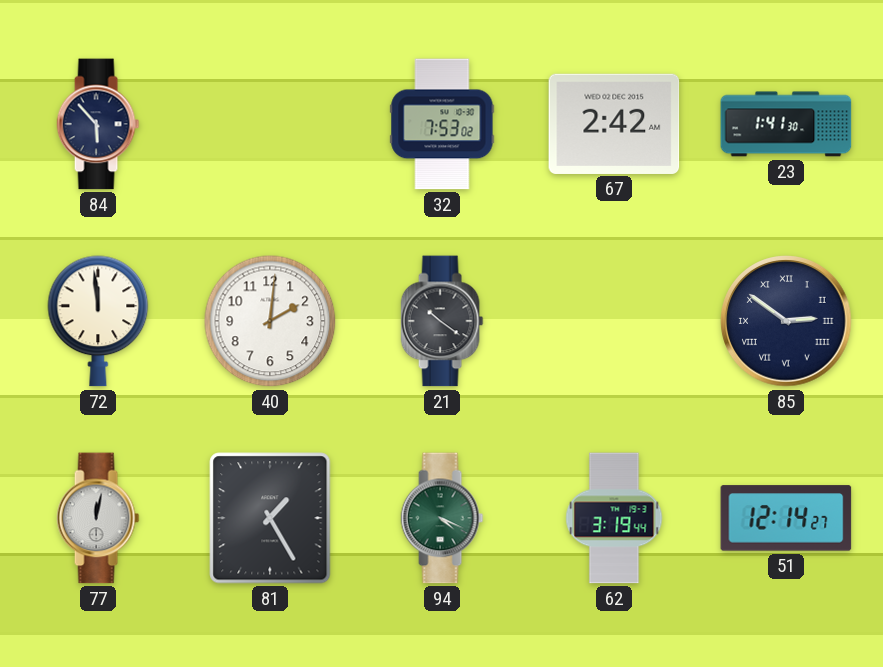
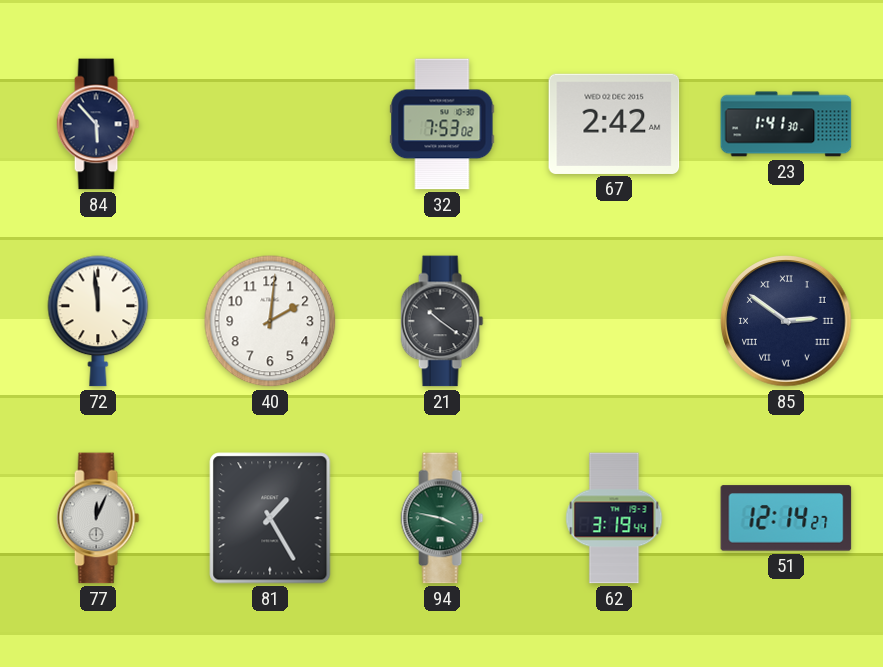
77: 12:02 -> 12:04
94: 4:19 -> 3:47
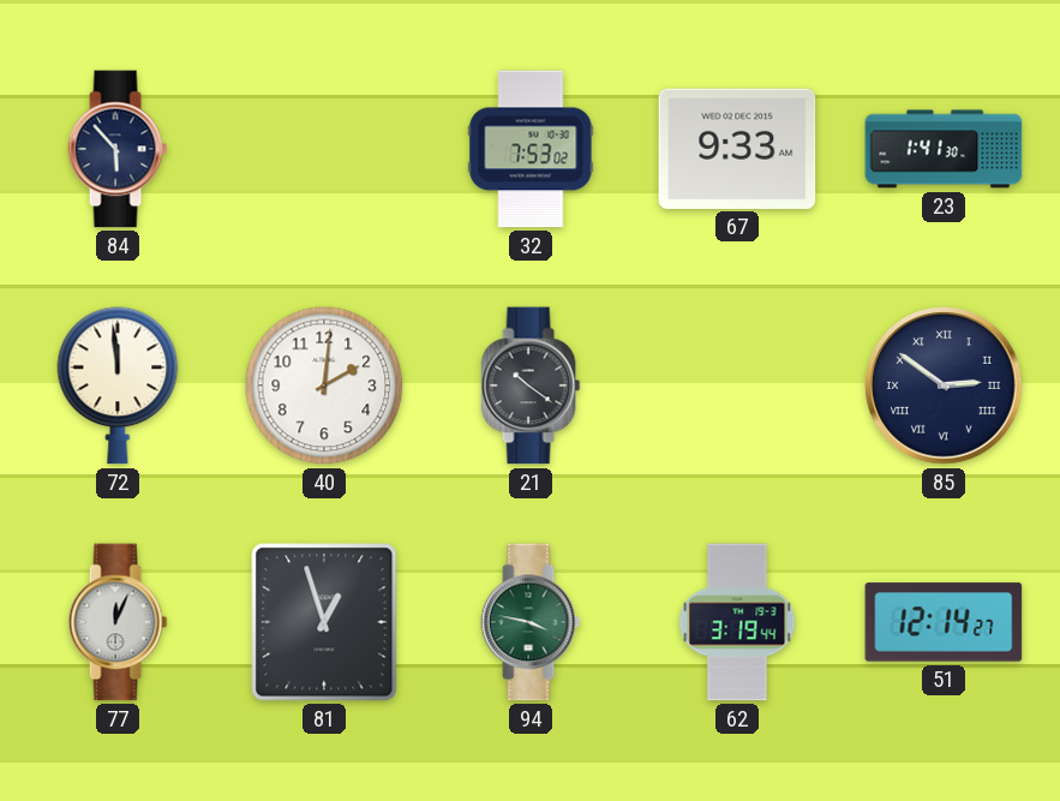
67: 2:42 -> 9:33
81: 1:25 -> 12:57
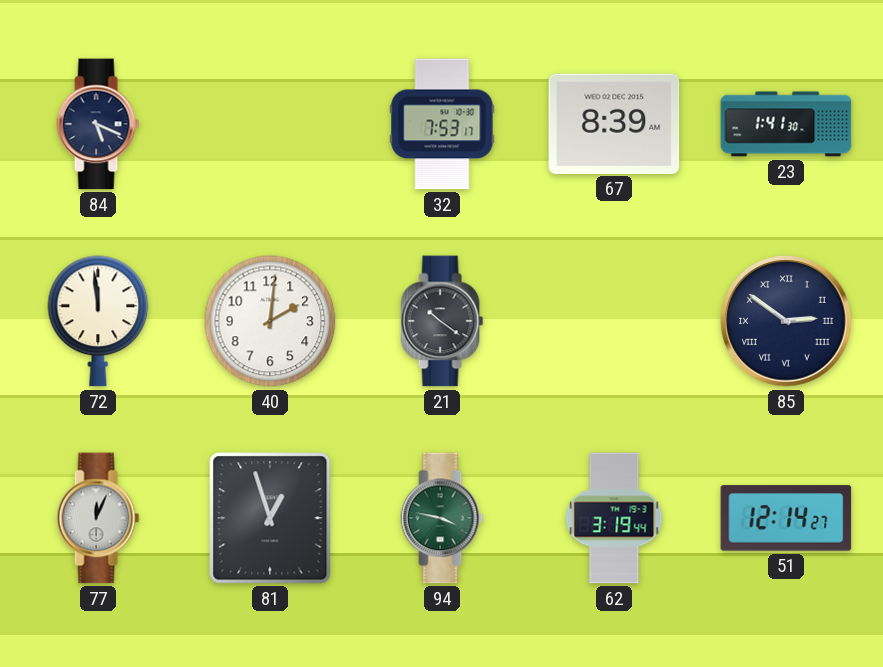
84: 5:53 -> 5:19
32: 7:53:02 -> 7:53:17
67: 9:33 -> 8:39
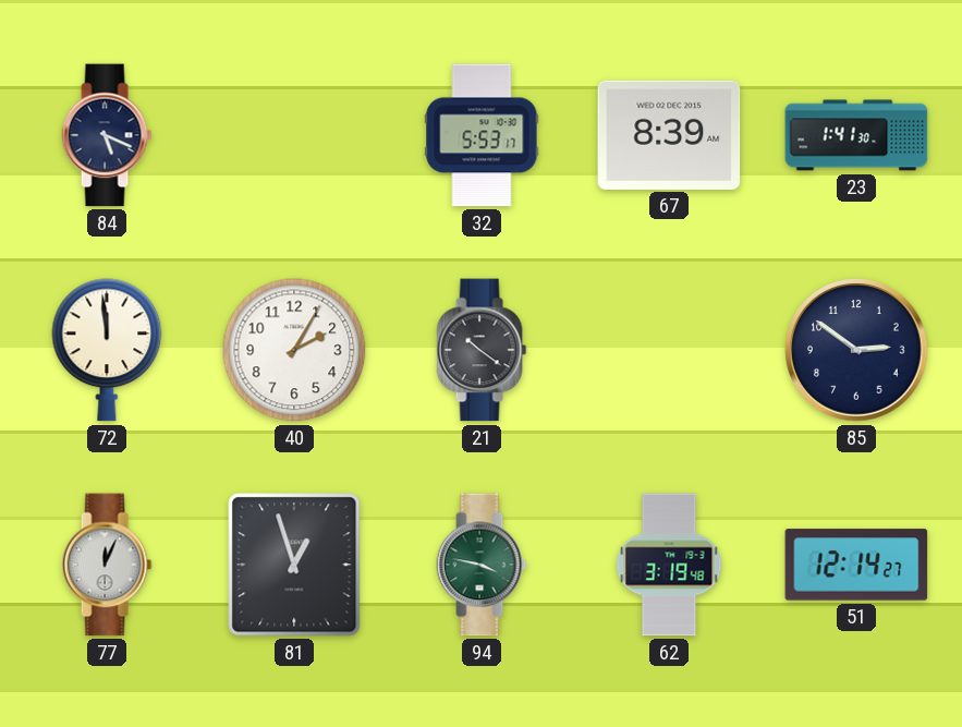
32: 7:53 -> 5:53
40: 2:01 -> 2:05
85 numerals: Roman -> Arabic
62: 3:19:44 -> 3:19:48
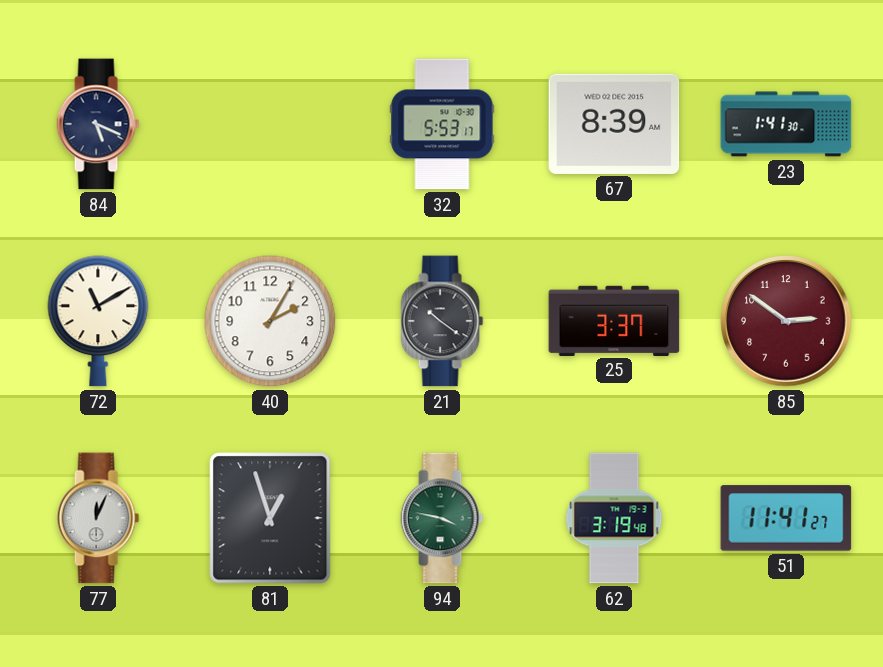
72: 11:59 -> 11:10
25: none -> 3:37
85 dial: navy -> burgundy
51: 12:14 -> 11:41
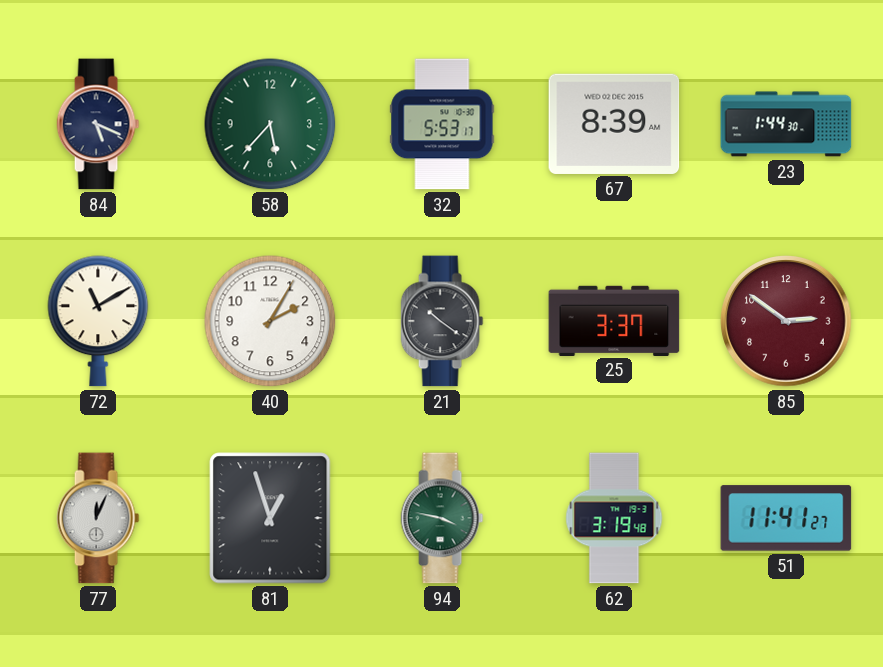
58: none -> 5:37
23: 1:41 -> 1:44
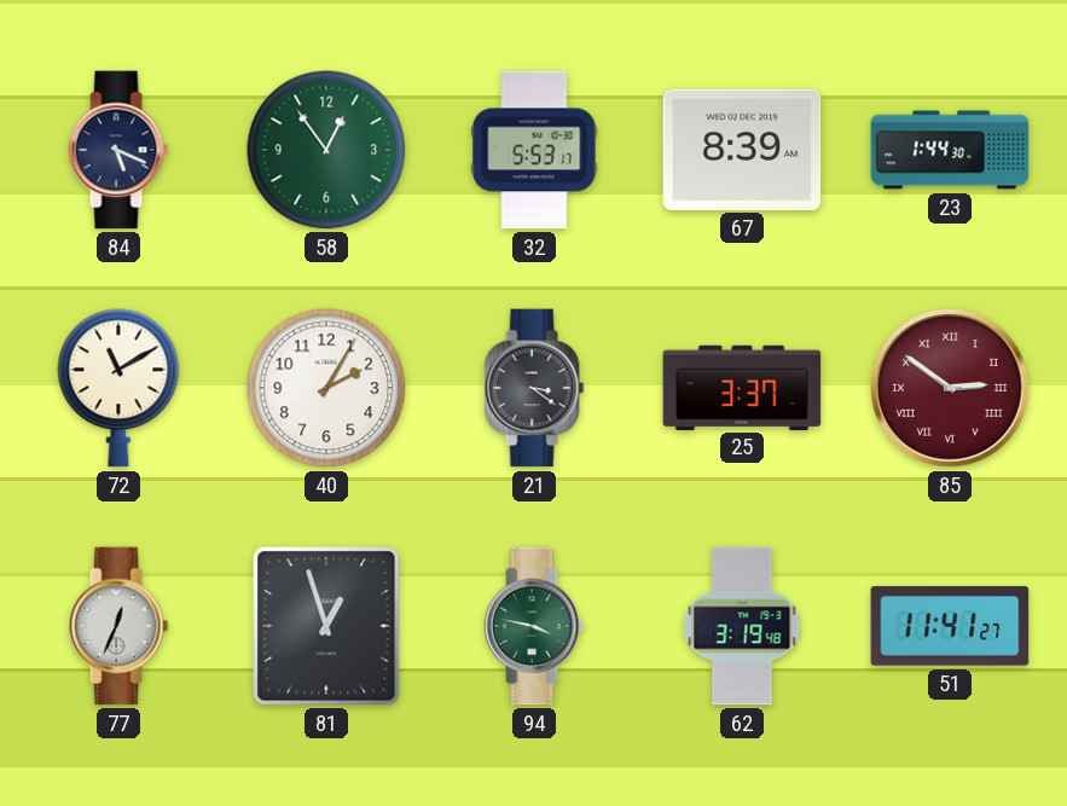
58: 5:37 -> 12:54
21: 10:21 -> 3:21
85 numerals: Arabic -> Roman
77: 12:04 -> 12:34
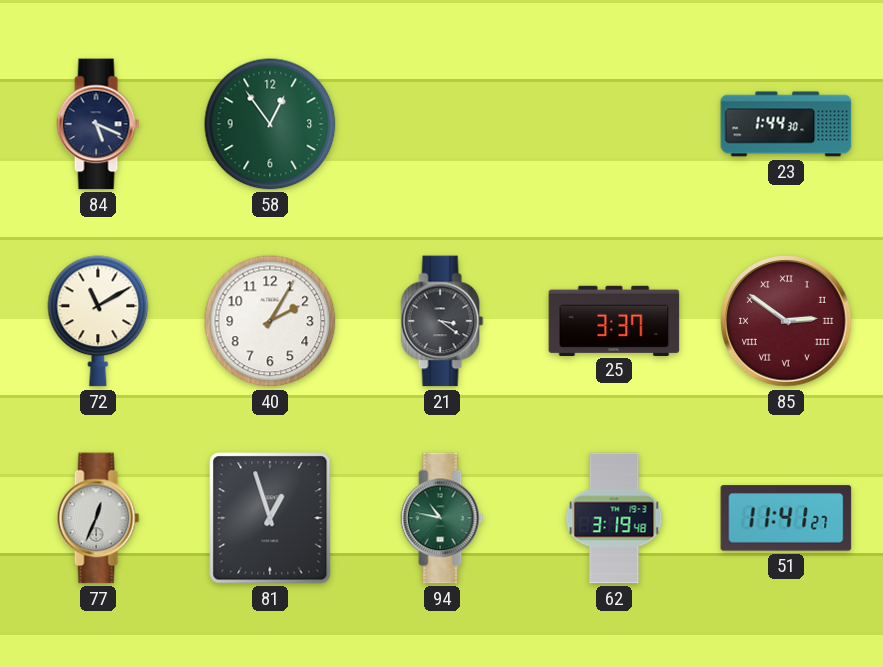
32: 5:53 -> none
67: 8:39 -> none
94: 3:47 -> 10:47
